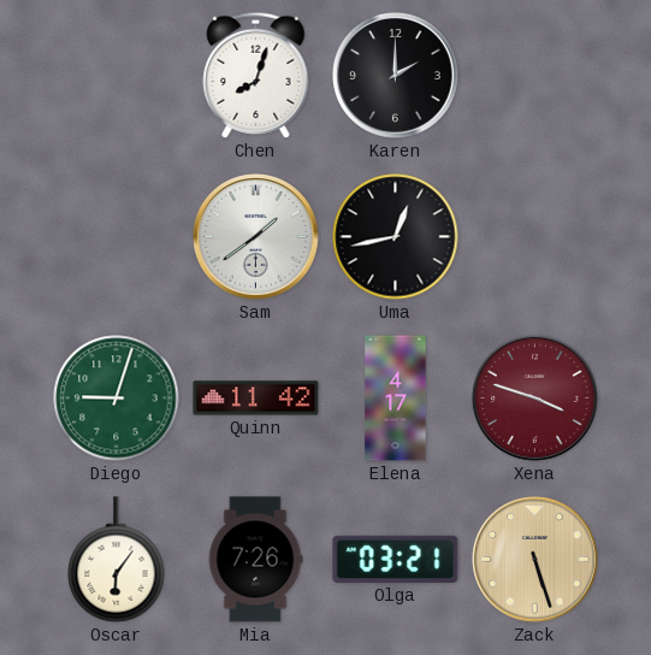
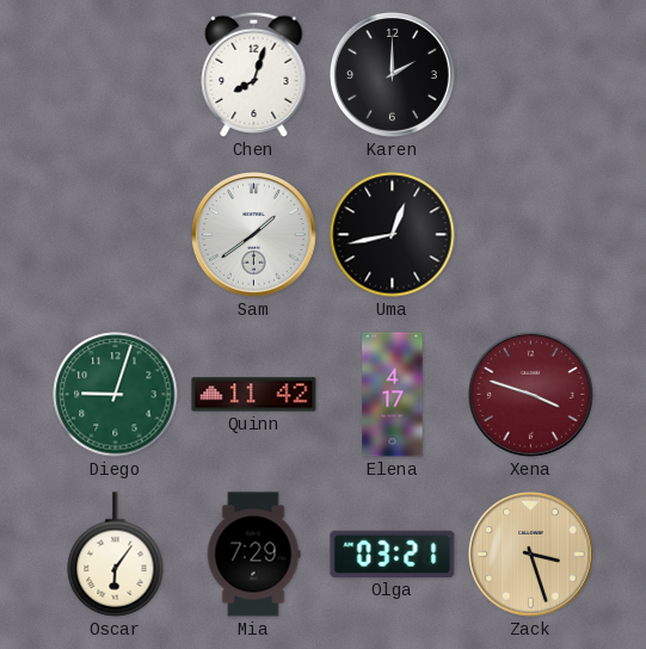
Mia: 7:26 -> 7:29
Zack: 5:27 -> 3:27
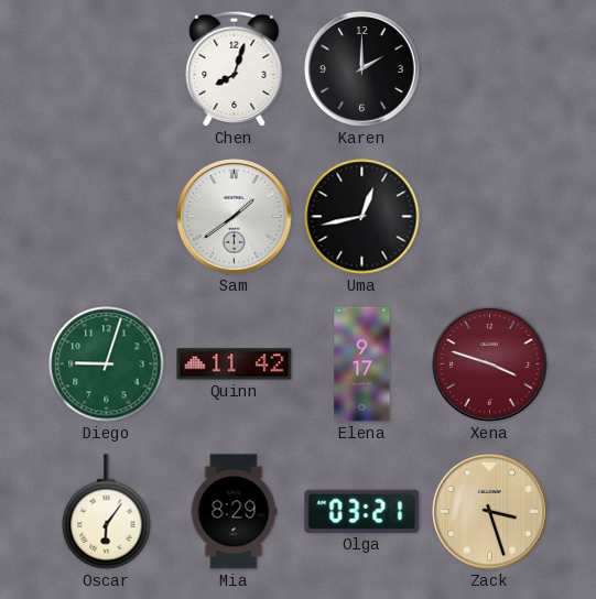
Elena: 4:17 -> 9:17
Mia: 7:29 -> 8:29
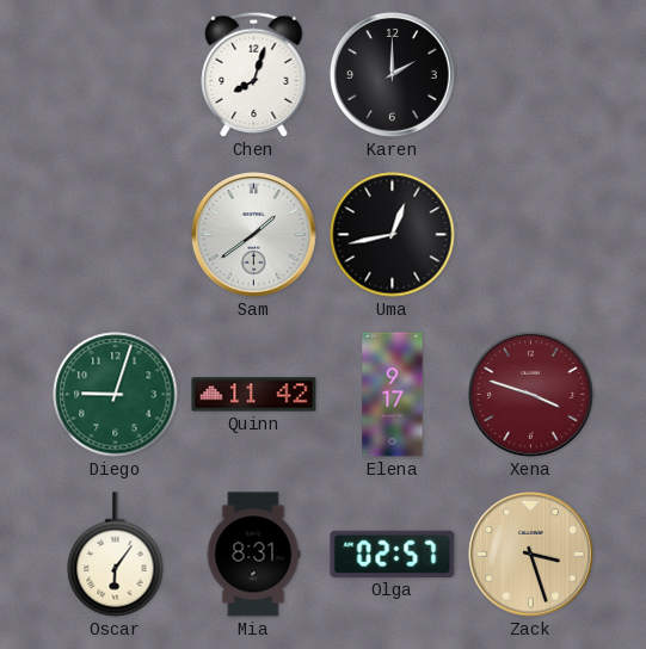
Mia: 8:29 -> 8:31
Olga: 03:21 -> 02:57
